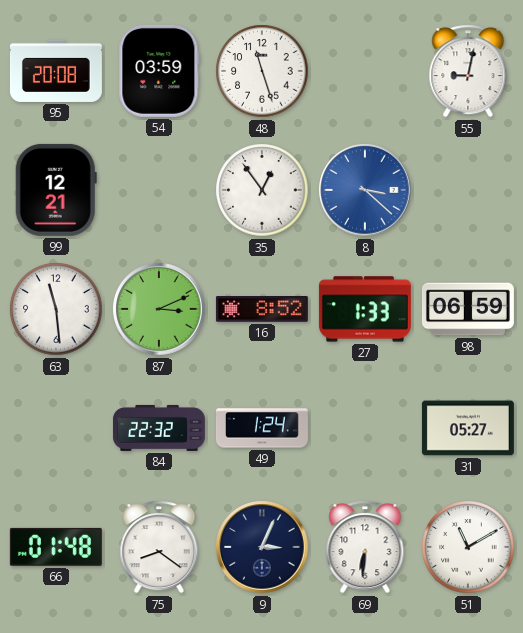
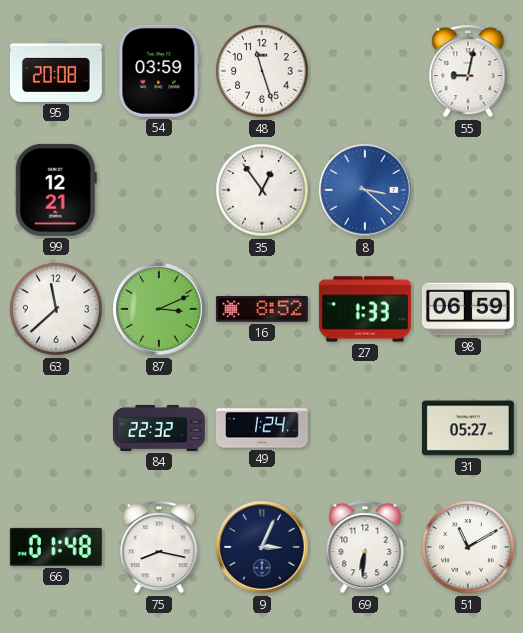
63: 11:29 -> 11:38
75: 8:21 -> 8:17
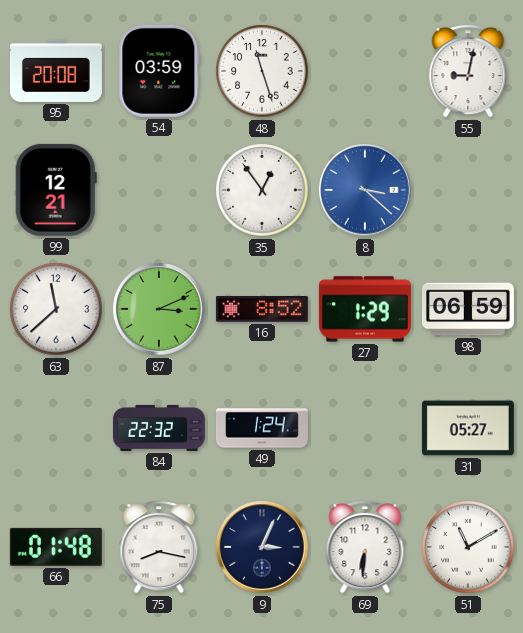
27: 1:33 -> 1:29
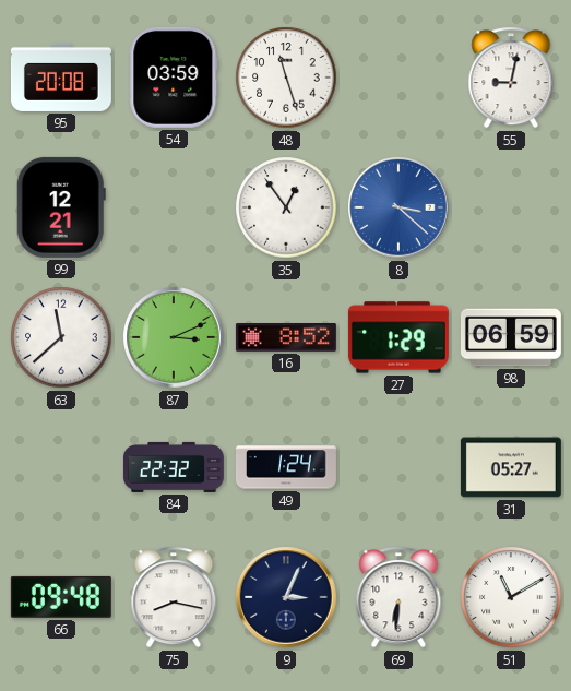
66: 01:48 -> 09:48
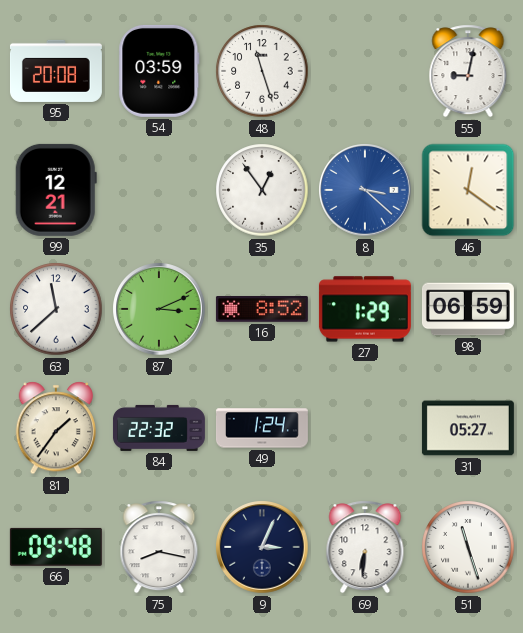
46: none -> 12:21
81: none -> 1:36
51: 11:10 -> 11:27
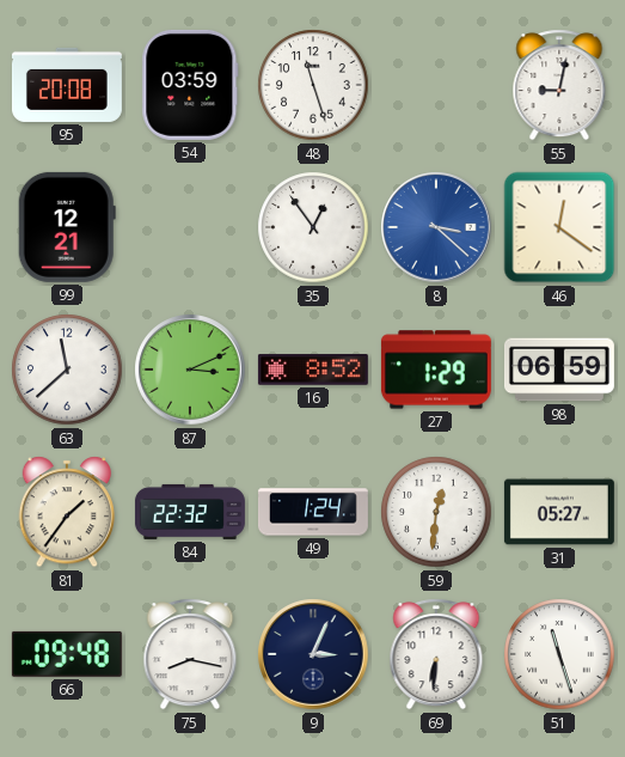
59: none -> 12:31
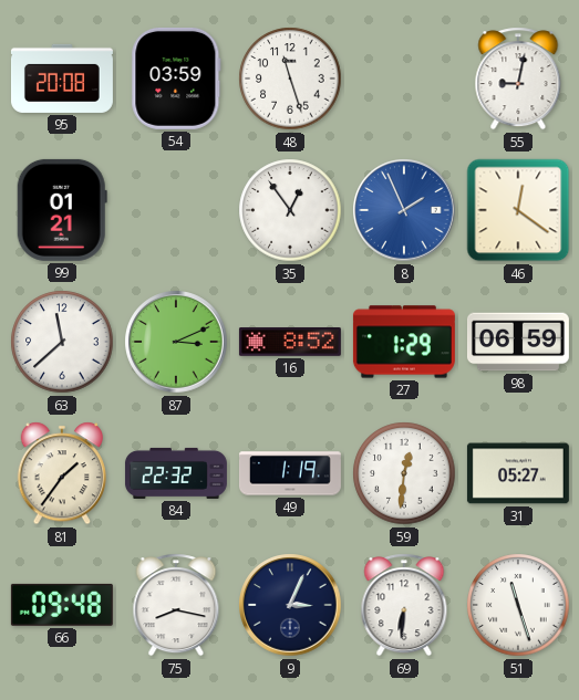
99: 12:21 -> 01:21
8: 3:22 -> 1:56
49: 1:24 -> 1:19
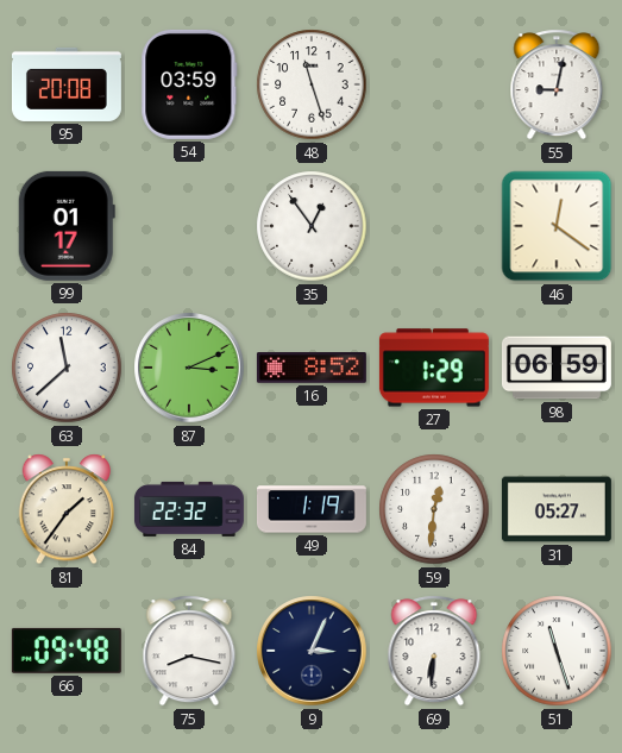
99: 01:21 -> 01:17
8: 1:56 -> none
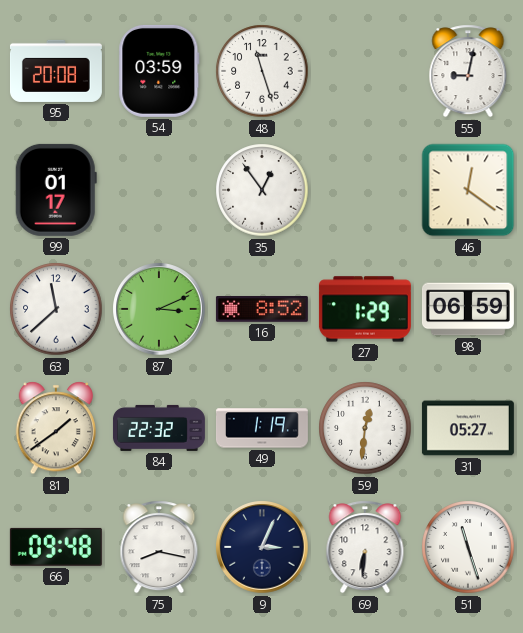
81: 1:36 -> 1:39
